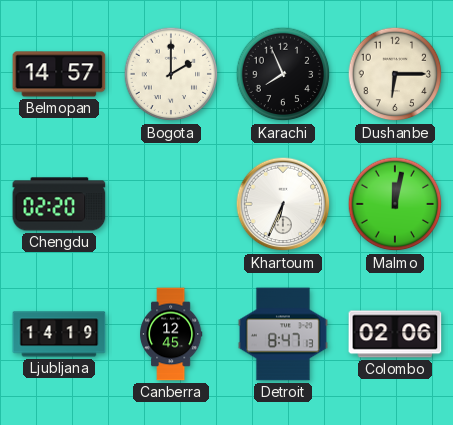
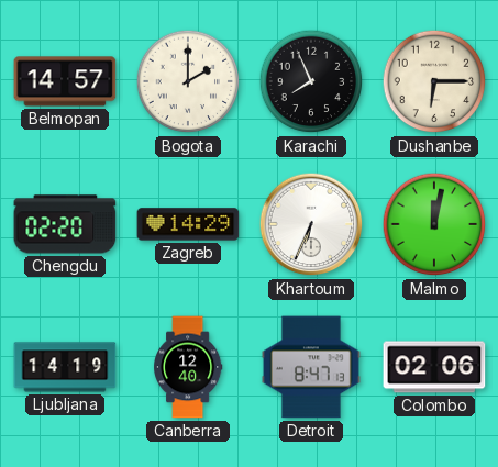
Zagreb: none -> 14:29
Canberra: 12:45 -> 12:40
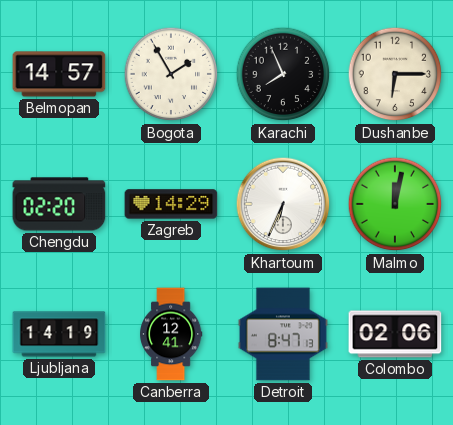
Bogota: 2:00 -> 1:55
Canberra: 12:40 -> 12:41
